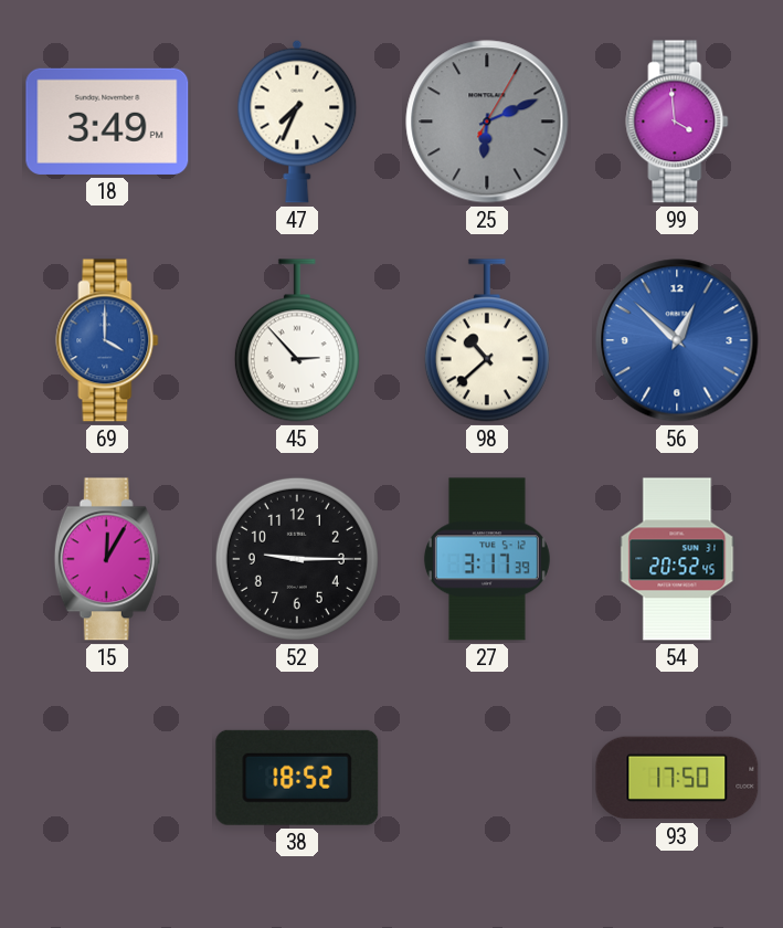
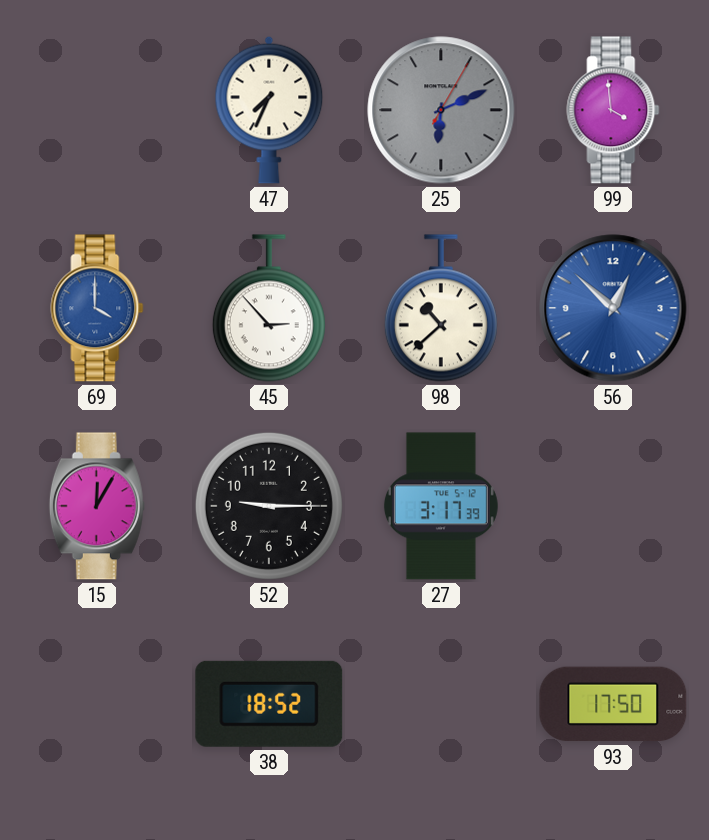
18: 3:49 -> none
54: 20:52 -> none
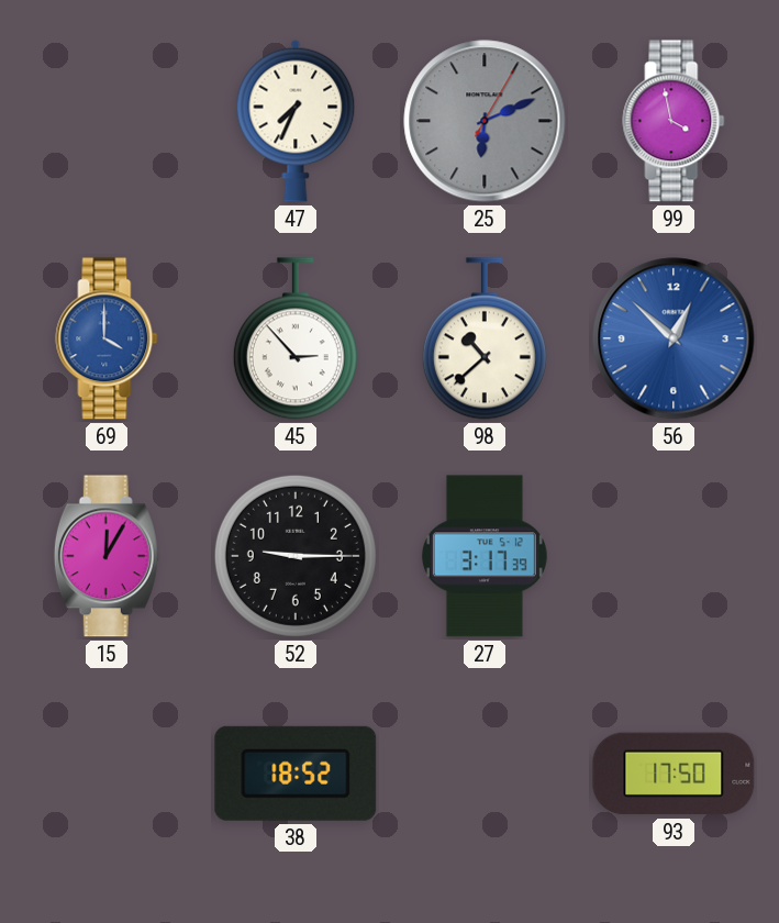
99: 3:59 -> 3:58
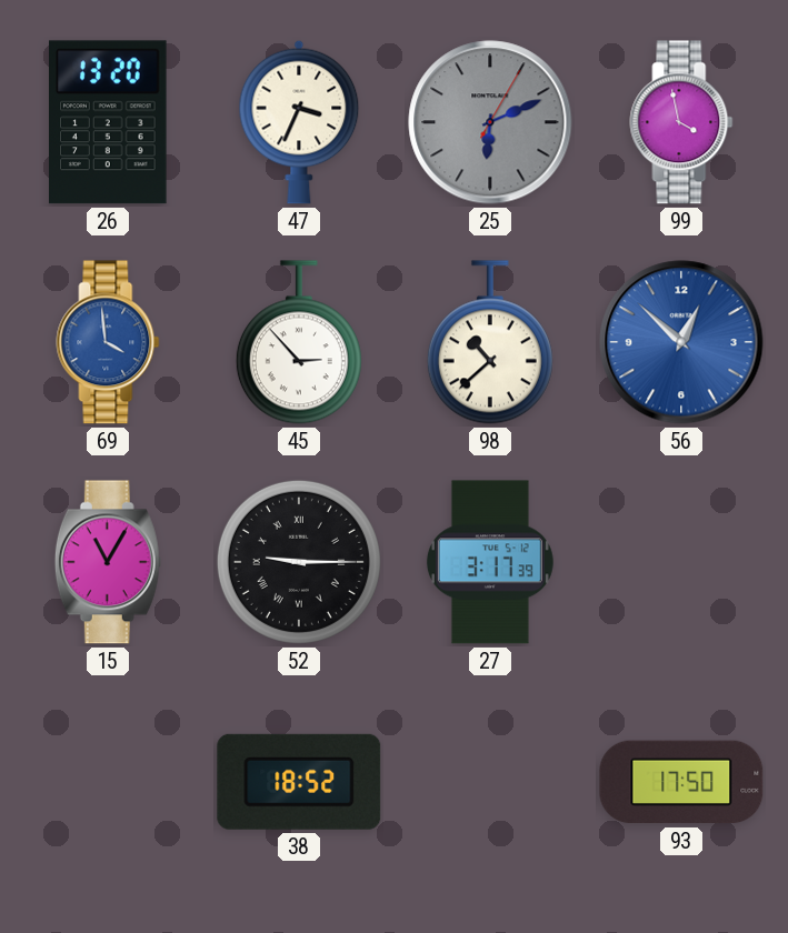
26: none -> 13:20
47: 7:34 -> 3:34
69: 4:00 -> 3:59
15: 12:05 -> 11:05
52 numerals: Arabic -> Roman
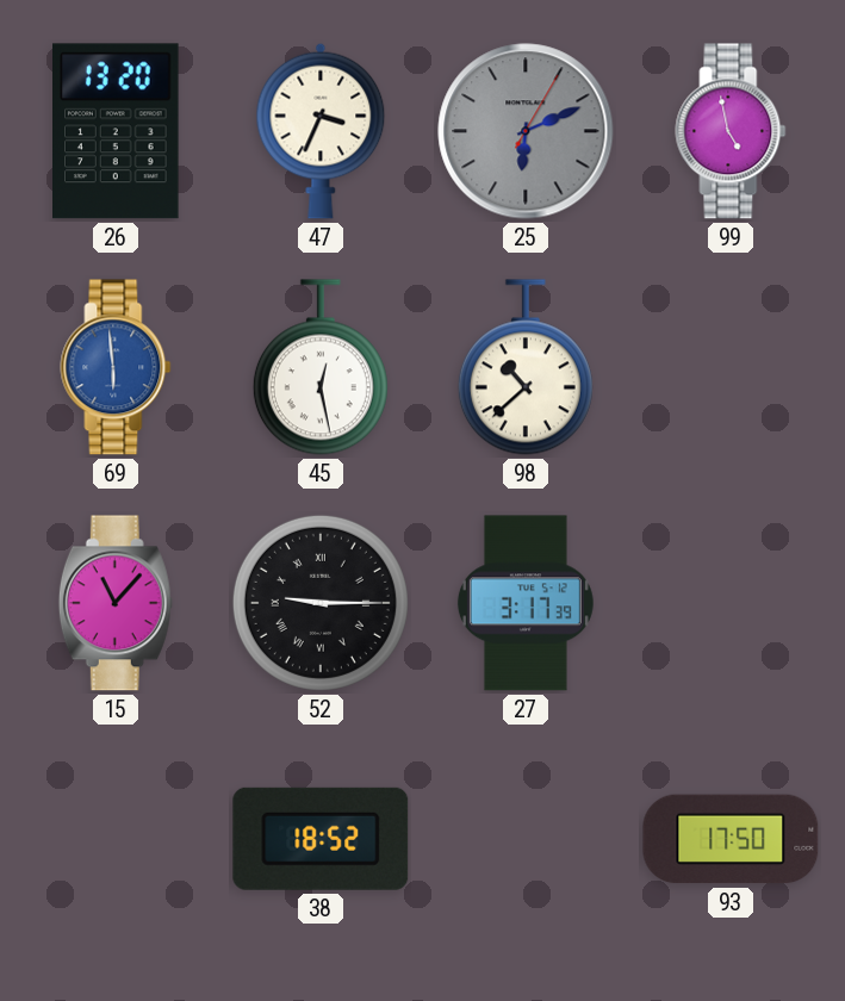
99: 3:58 -> 4:58
69: 3:59 -> 5:59
45: 2:53 -> 12:28
56: 12:52 -> none
15: 11:05 -> 11:07
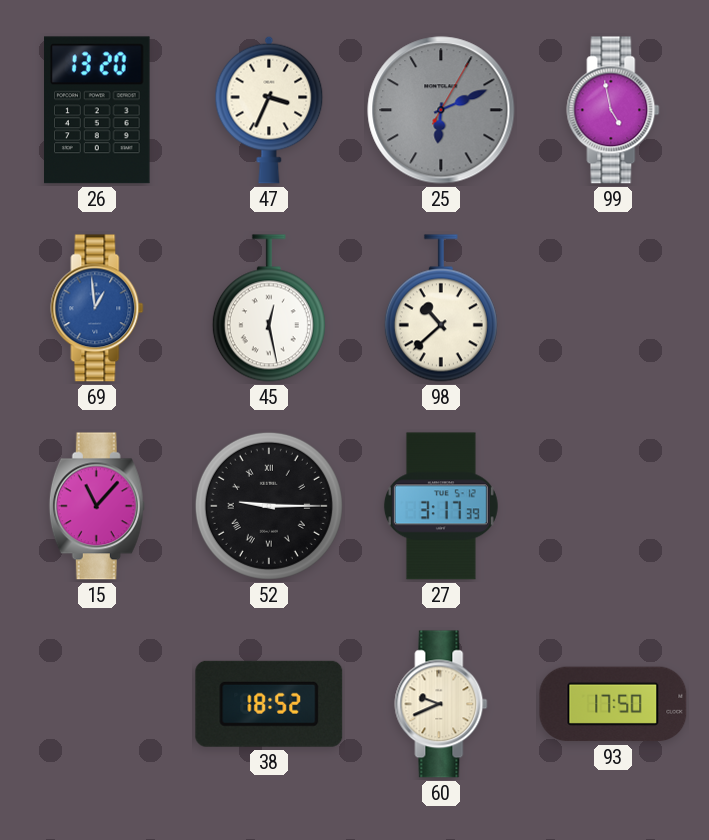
69: 5:59 -> 12:59
60: none -> 9:41
